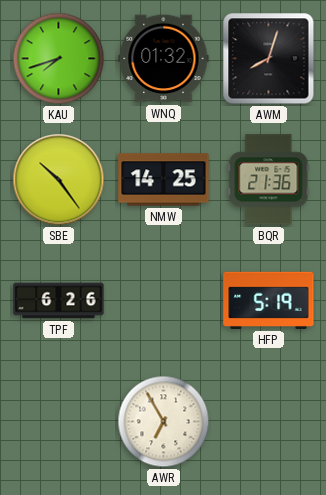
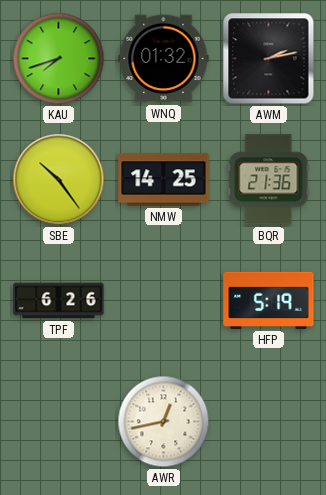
AWM: 8:03 -> 2:13
AWR: 6:55 -> 12:43
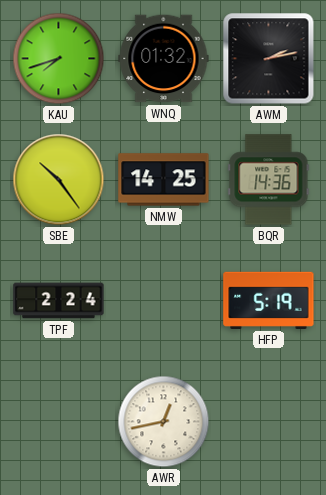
BQR: 21:36 -> 14:36
TPF: 6:26 -> 2:24
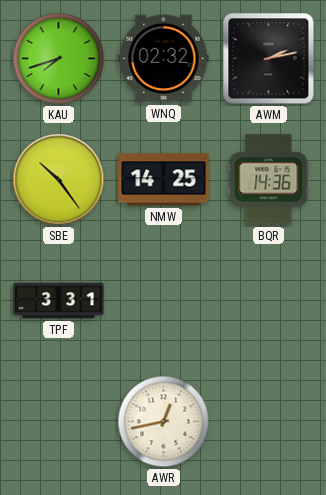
WNQ: 01:32 -> 02:32
TPF: 2:24 -> 3:31
HFP: 5:19 -> none
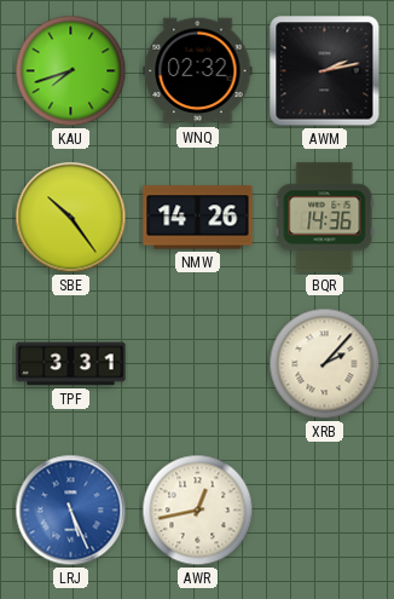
NMW: 14:25 -> 14:26
XRB: none -> 2:07
LRJ: none -> 5:26
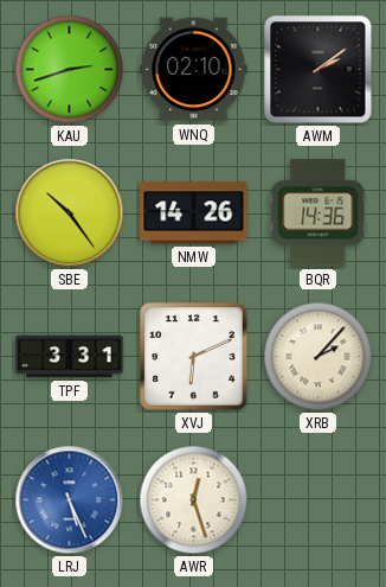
KAU: 7:42 -> 2:42
WNQ: 02:32 -> 02:10
AWM: 2:13 -> 2:09
XVJ: none -> 6:11
AWR: 12:43 -> 12:27
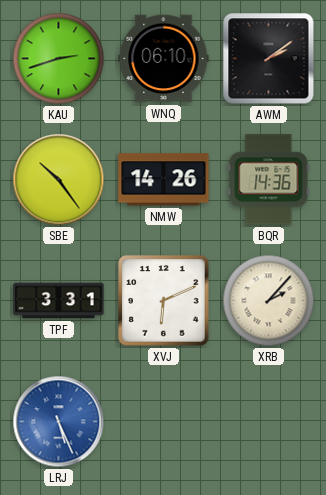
WNQ: 02:10 -> 06:10
AWR: 12:27 -> none
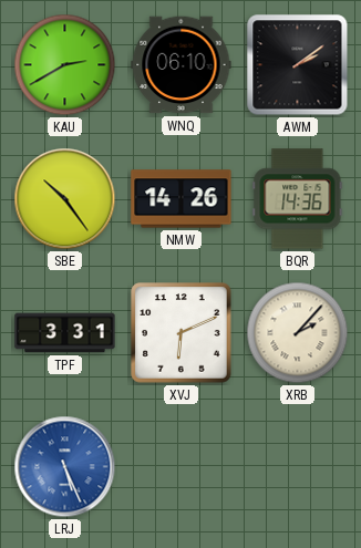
KAU: 2:42 -> 2:40
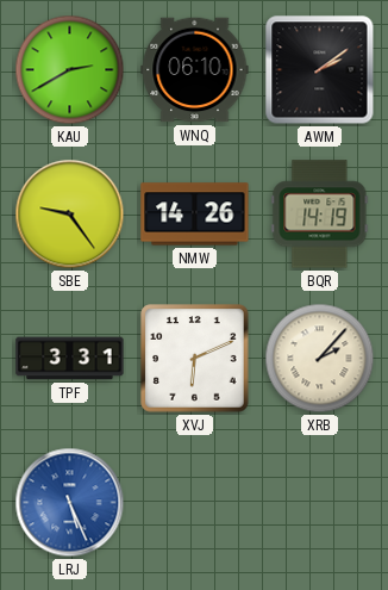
SBE: 10:24 -> 9:24
BQR: 14:36 -> 14:19
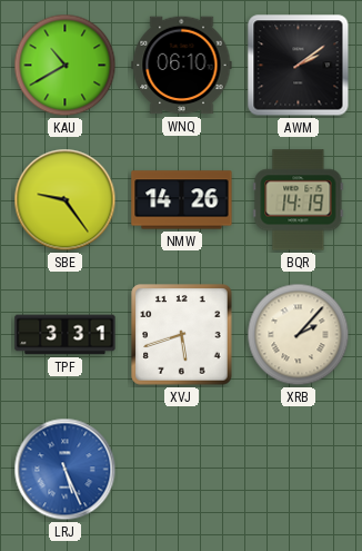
KAU: 2:40 -> 10:40
XVJ: 6:11 -> 5:42
